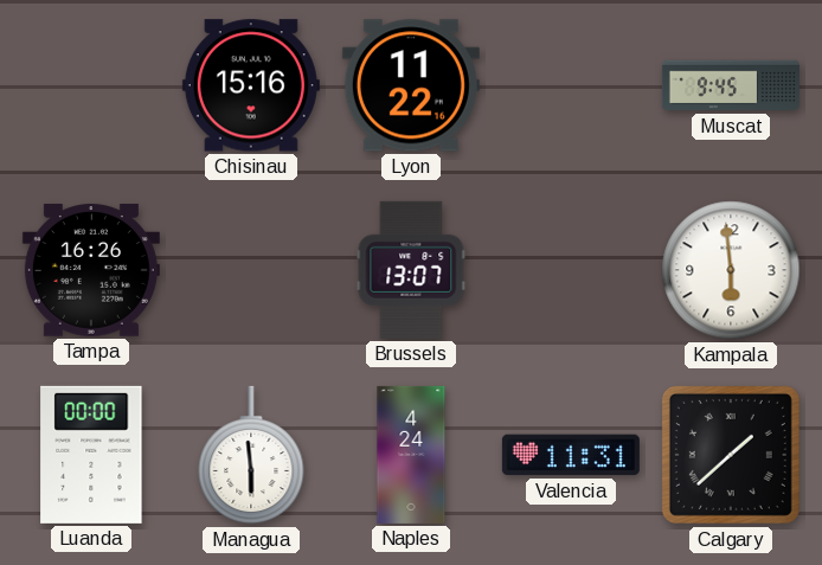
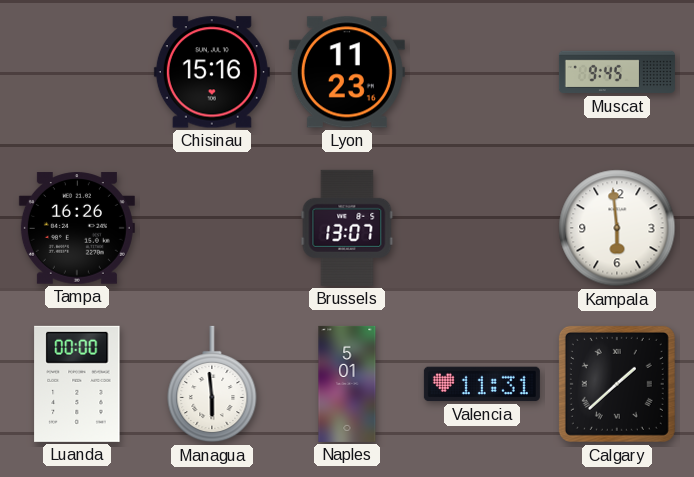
Lyon: 11:22 -> 11:23
Naples: 4:24 -> 5:01
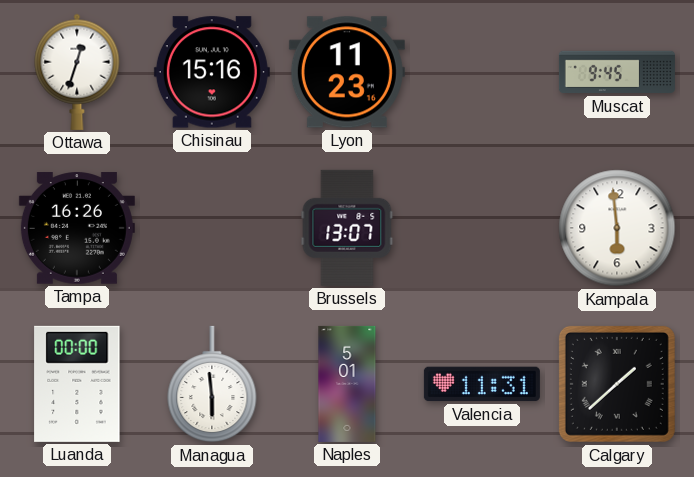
Ottawa: none -> 12:33
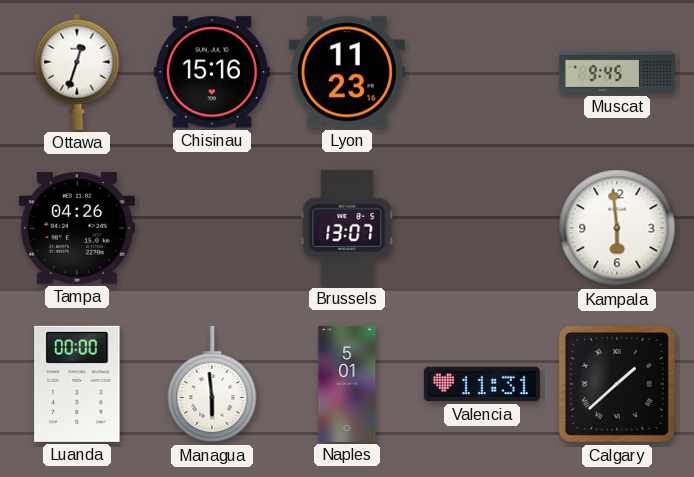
Tampa: 16:26 -> 04:26
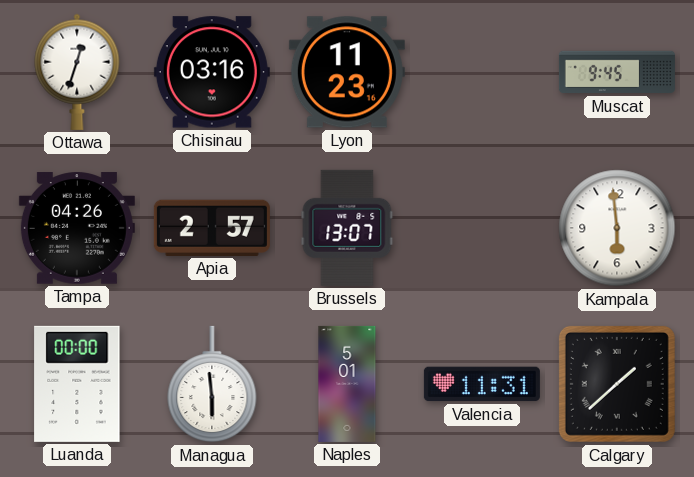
Chisinau: 15:16 -> 03:16
Apia: none -> 2:57
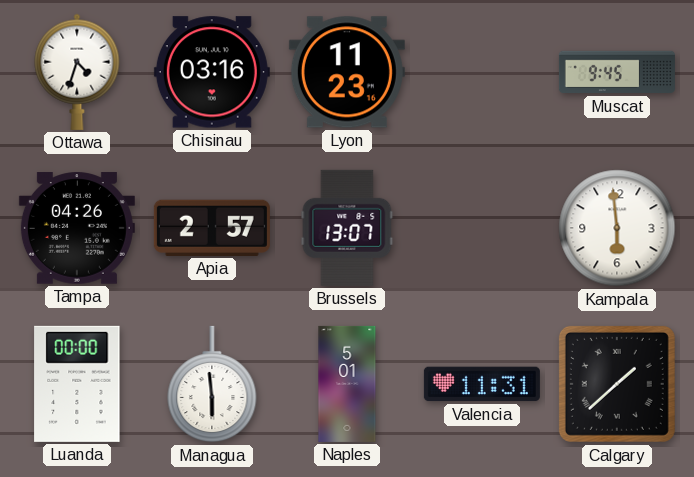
Ottawa: 12:33 -> 4:33
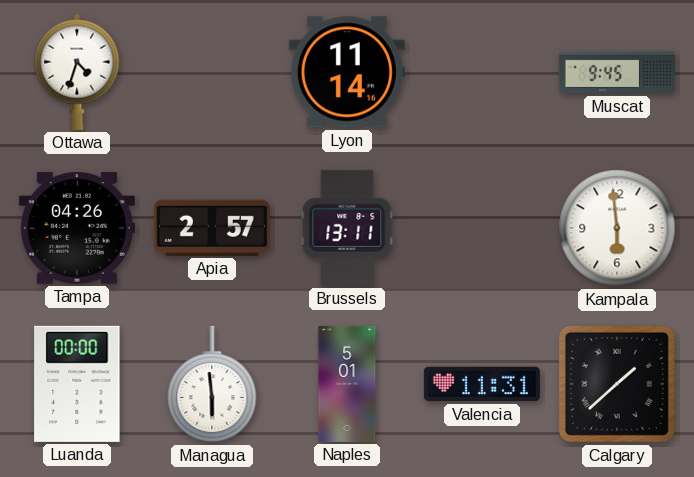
Chisinau: 03:16 -> none
Lyon: 11:23 -> 11:14
Brussels: 13:07 -> 13:11
